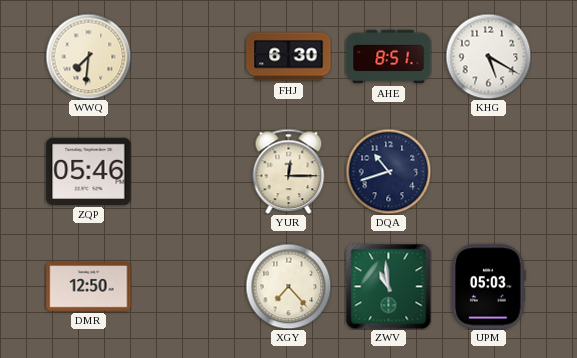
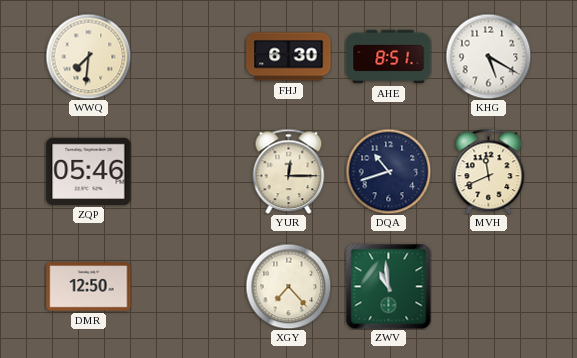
MVH: none -> 11:41
UPM: 05:03 -> none
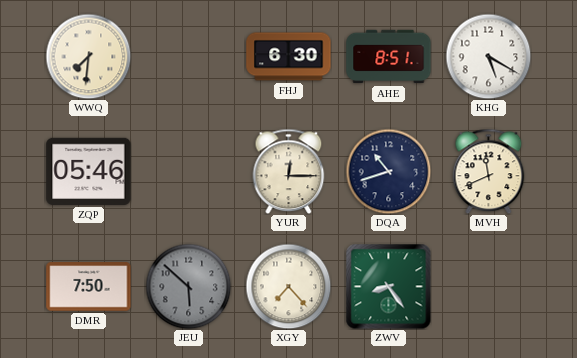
DMR: 12:50 -> 7:50
JEU: none -> 5:52
ZWV: 10:59 -> 8:24
